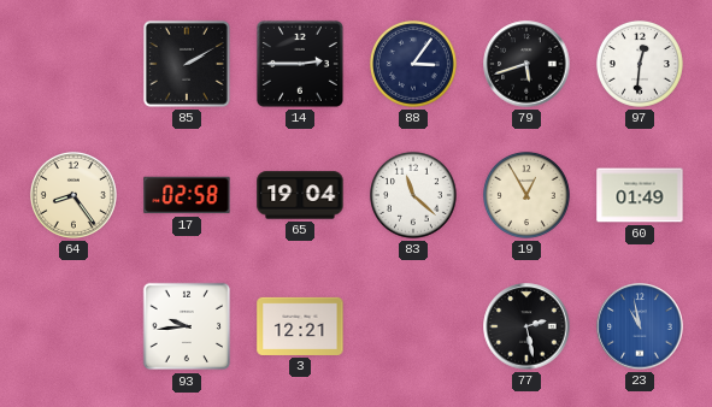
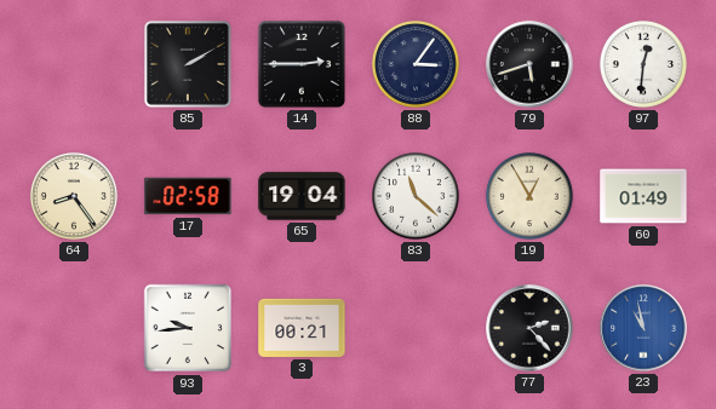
3: 12:21 -> 00:21
77: 2:28 -> 2:23
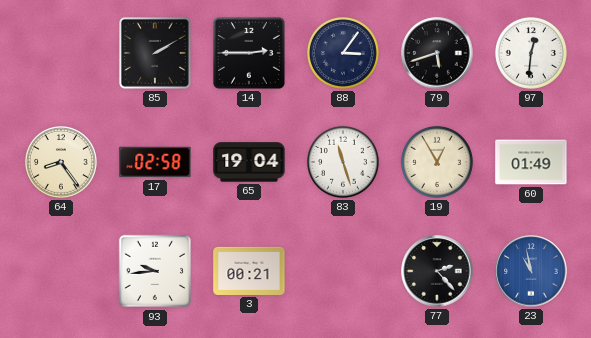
83: 11:22 -> 11:27
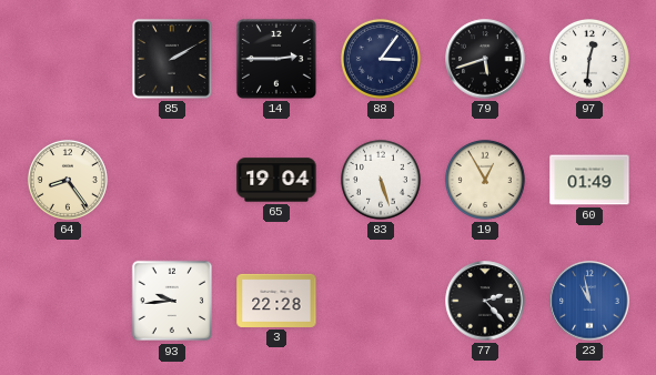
17: 02:58 -> none
83: 11:27 -> 5:27
3: 00:21 -> 22:28
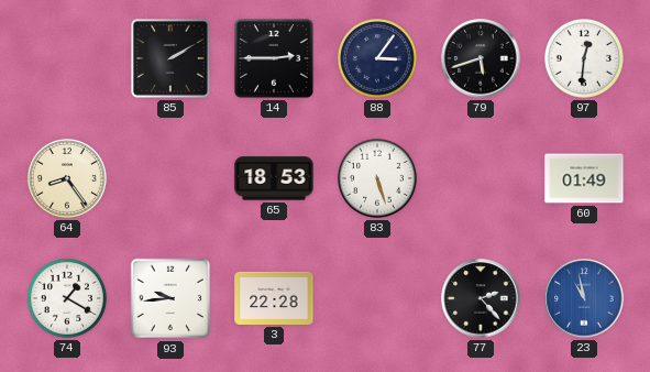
65: 19:04 -> 18:53
19: 12:55 -> none
74: none -> 1:20
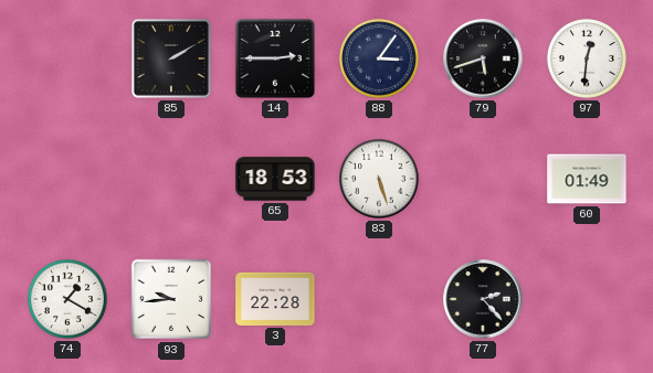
64: 8:24 -> none
23: 10:58 -> none
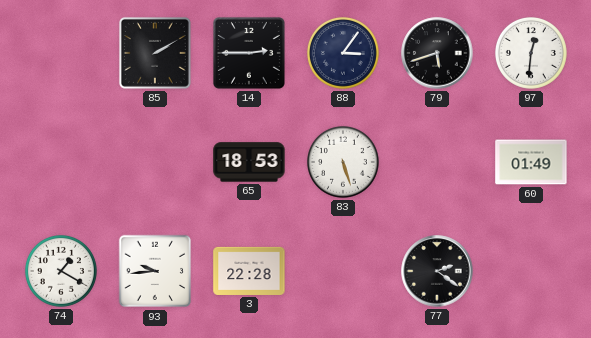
77: 2:23 -> 2:21
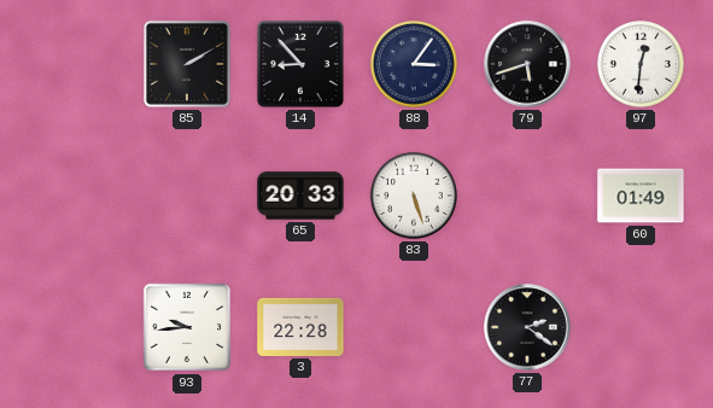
14: 2:45 -> 8:53
65: 18:53 -> 20:33
74: 1:20 -> none
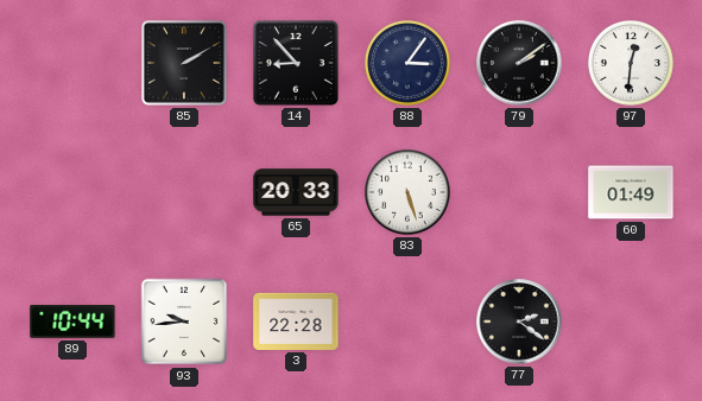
79: 5:42 -> 2:09
89: none -> 10:44
